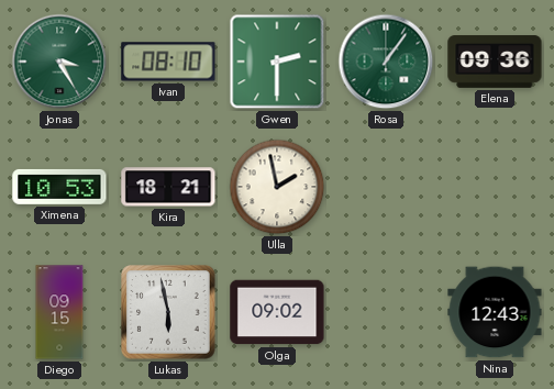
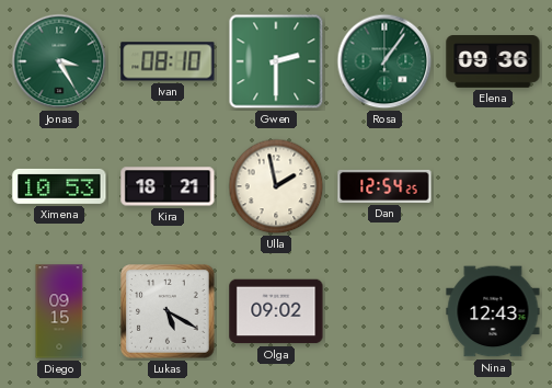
Dan: none -> 12:54
Lukas: 5:58 -> 5:20
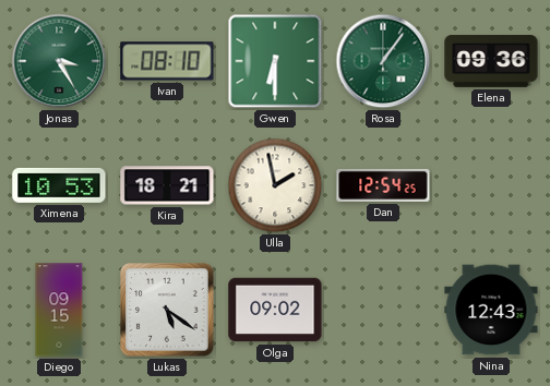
Gwen: 2:30 -> 6:30
Lukas: 5:20 -> 5:21
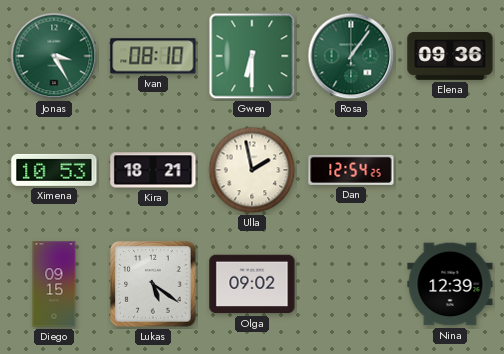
Nina: 12:43 -> 12:39
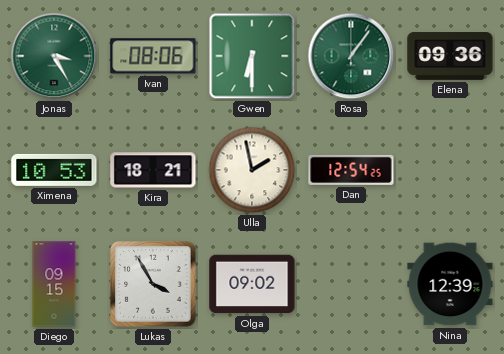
Ivan: 08:10 -> 08:06
Lukas: 5:21 -> 3:55
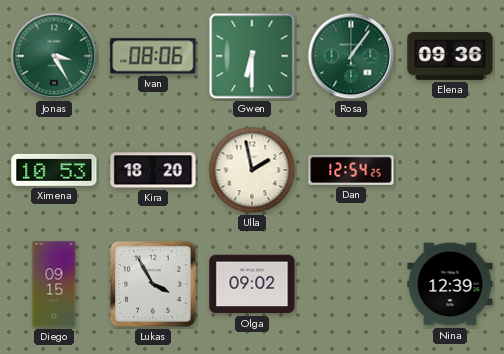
Kira: 18:21 -> 18:20
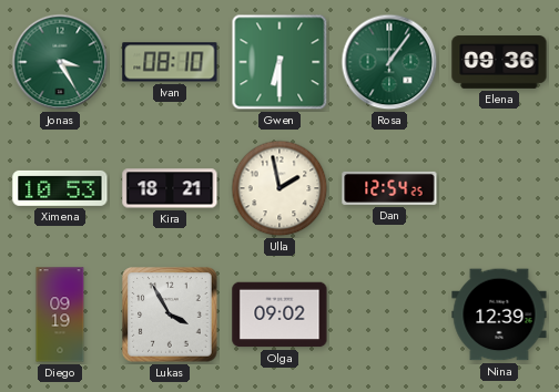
Ivan: 08:06 -> 08:10
Kira: 18:20 -> 18:21
Diego: 09:15 -> 09:19
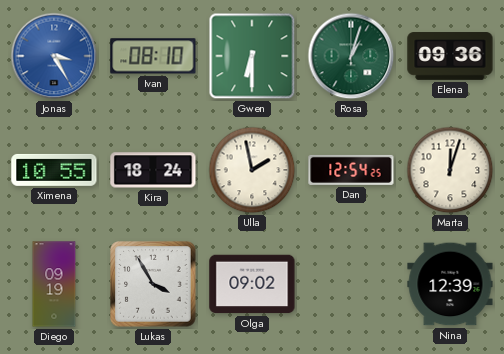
Jonas dial: green -> blue
Rosa: 1:06 -> 1:03
Ximena: 10:53 -> 10:55
Kira: 18:21 -> 18:24
Marta: none -> 12:03
